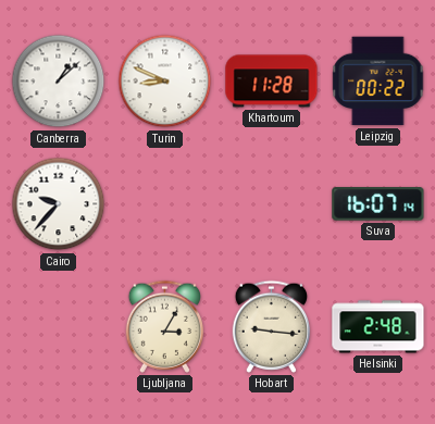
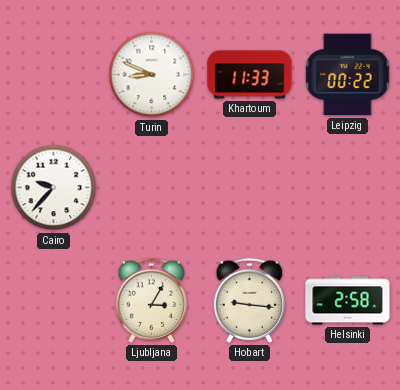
Canberra: 1:08 -> none
Khartoum: 11:28 -> 11:33
Suva: 16:07 -> none
Helsinki: 2:48 -> 2:58
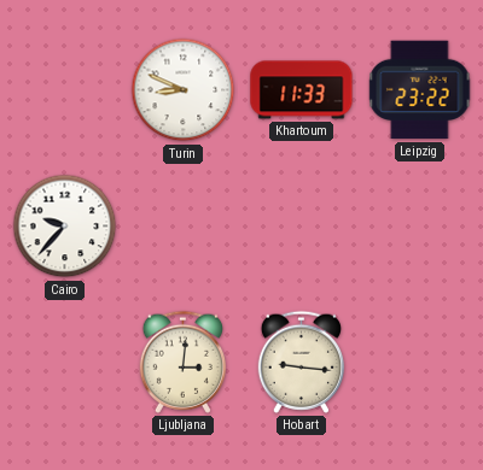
Leipzig: 00:22 -> 23:22
Ljubljana: 3:05 -> 3:01
Helsinki: 2:58 -> none
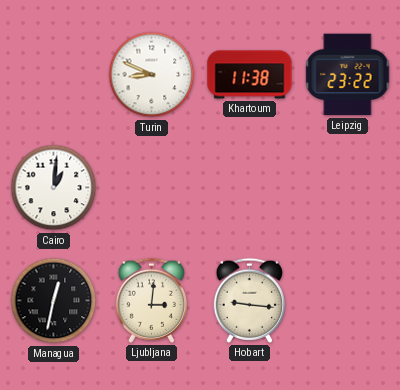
Khartoum: 11:33 -> 11:38
Cairo: 9:37 -> 1:01
Managua: none -> 12:32
